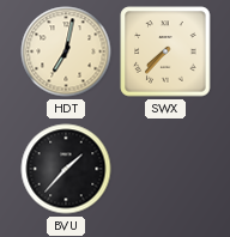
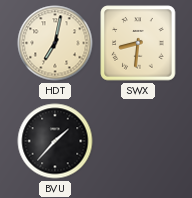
SWX: 7:37 -> 8:31
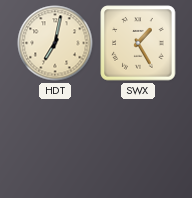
SWX: 8:31 -> 1:25
BVU: 1:37 -> none
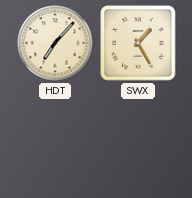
HDT: 7:02 -> 7:07
